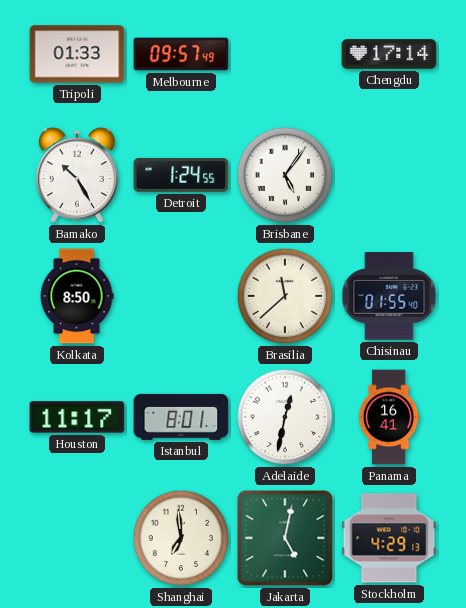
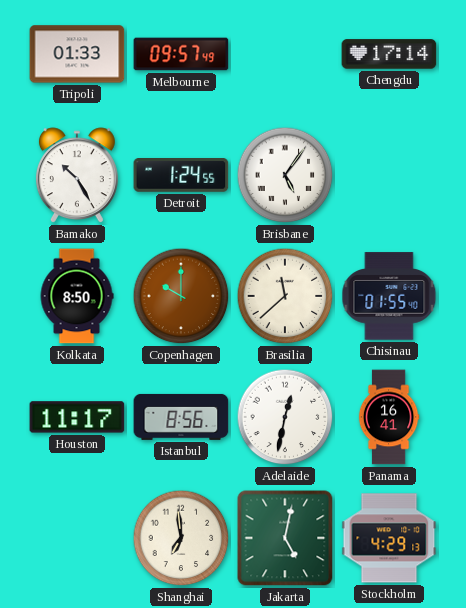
Copenhagen: none -> 10:00
Istanbul: 8:01 -> 8:56
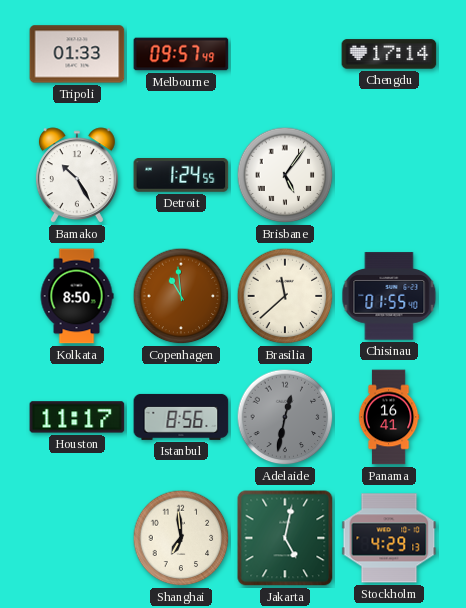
Copenhagen: 10:00 -> 10:59
Adelaide dial: white -> grey
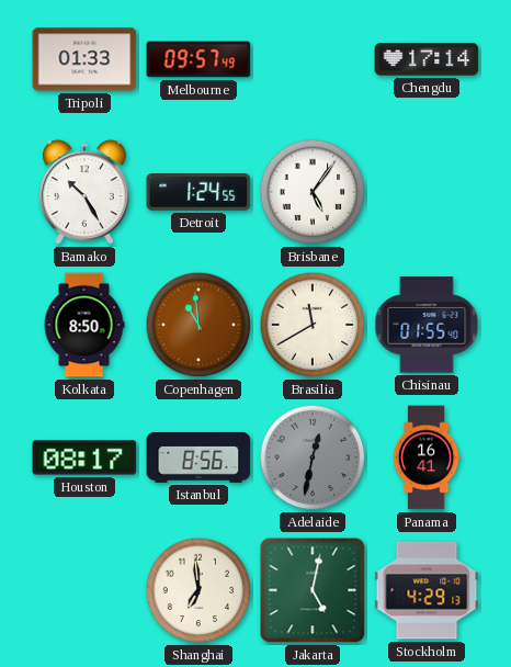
Brasilia: 11:38 -> 11:40
Houston: 11:17 -> 08:17
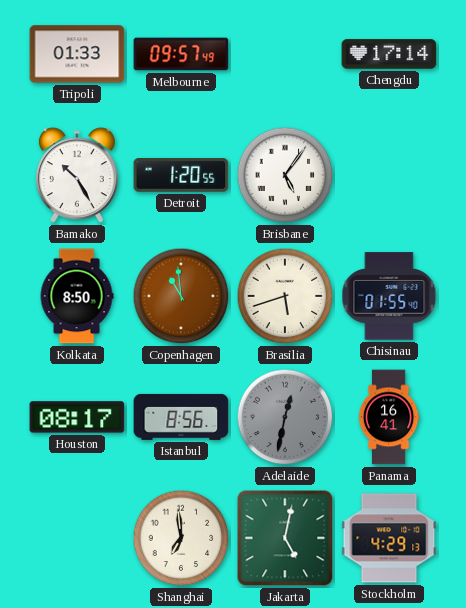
Detroit: 1:24 -> 1:20
Brasilia: 11:40 -> 5:42
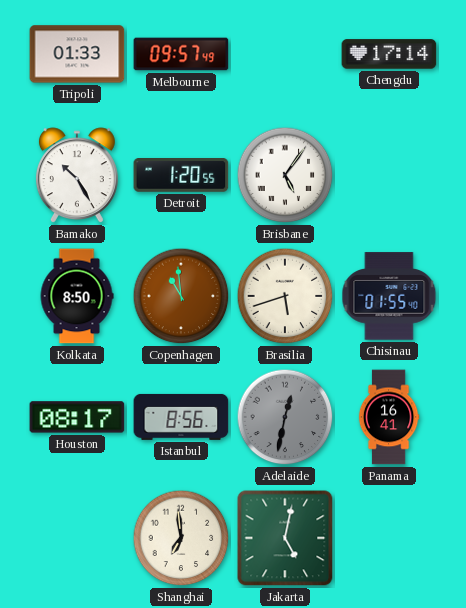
Stockholm: 4:29 -> none
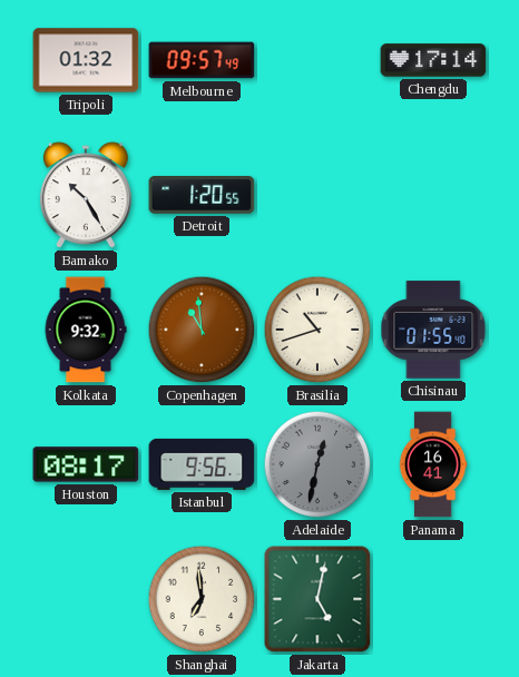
Tripoli: 01:33 -> 01:32
Brisbane: 5:06 -> none
Kolkata: 8:50 -> 9:32
Brasilia: 5:42 -> 10:42
Istanbul: 8:56 -> 9:56
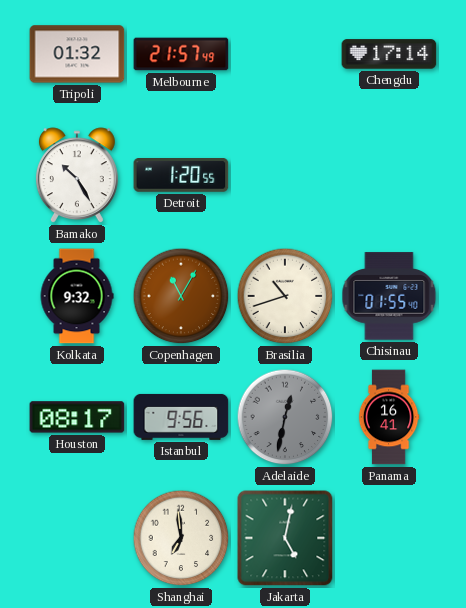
Melbourne: 09:57 -> 21:57
Copenhagen: 10:59 -> 11:05
